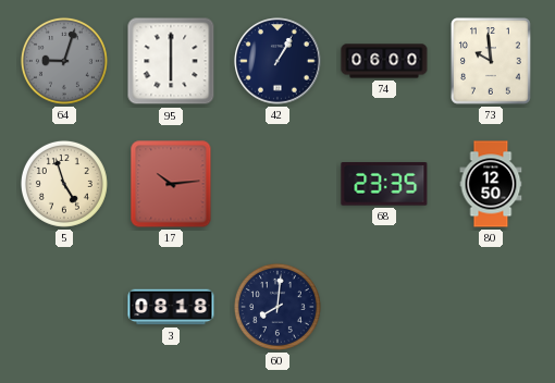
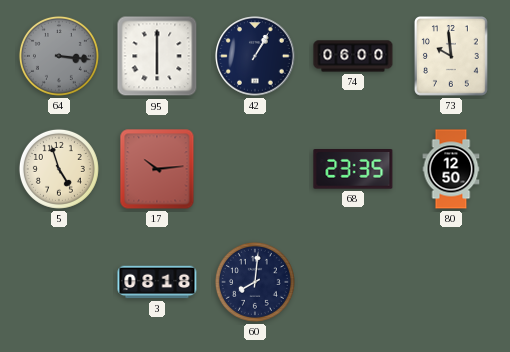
64: 9:03 -> 3:16
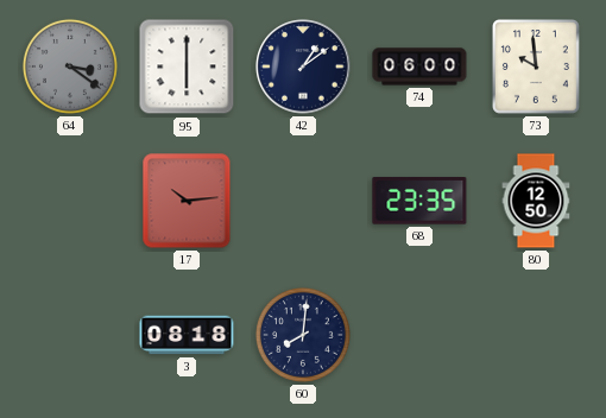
64: 3:16 -> 3:21
42: 1:05 -> 1:09
5: 4:57 -> none
